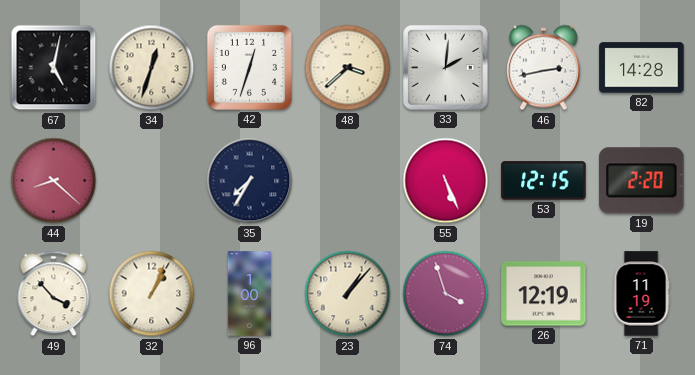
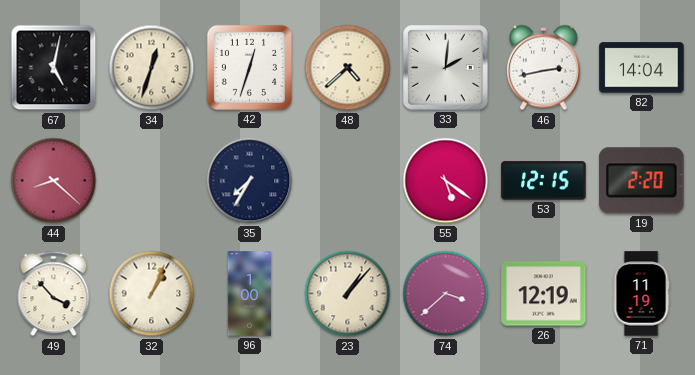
48: 3:38 -> 4:38
82: 14:28 -> 14:04
55: 5:26 -> 5:21
74: 3:57 -> 3:38
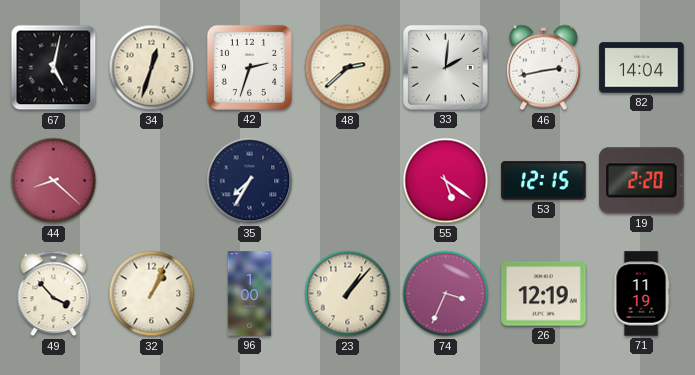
42: 12:33 -> 2:33
48: 4:38 -> 2:38
74: 3:38 -> 3:34
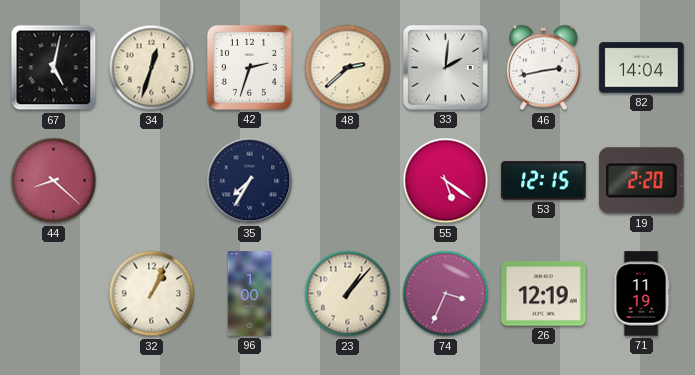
49: 3:53 -> none
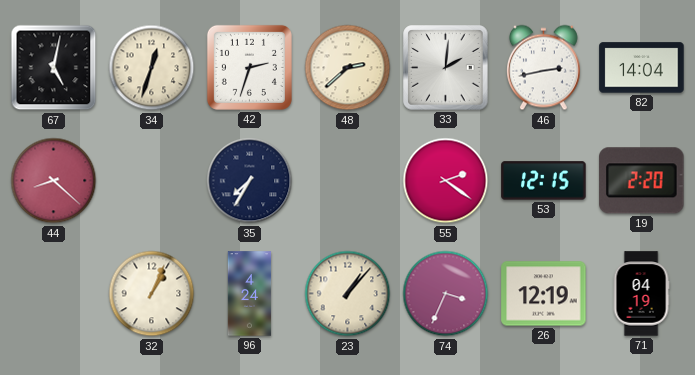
55: 5:21 -> 2:21
96: 1:00 -> 4:24
71: 11:19 -> 04:19
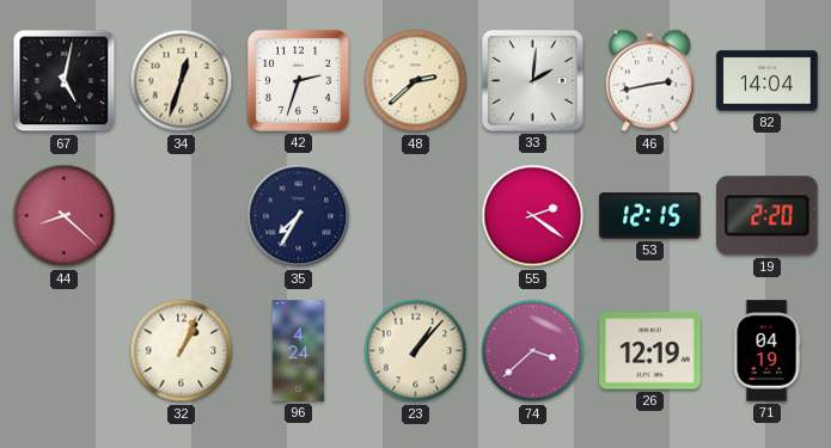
74: 3:34 -> 3:38
